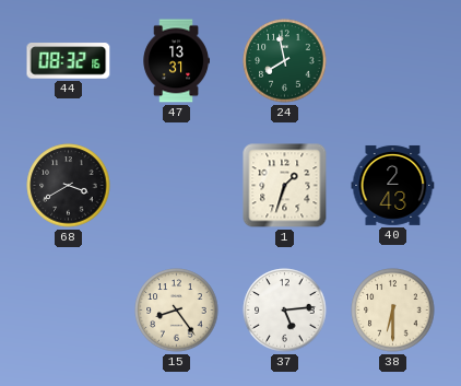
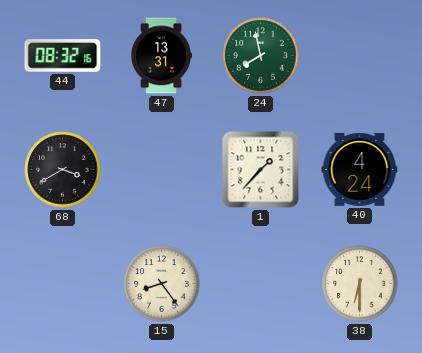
1: 1:33 -> 1:37
40: 2:43 -> 4:24
37: 5:14 -> none
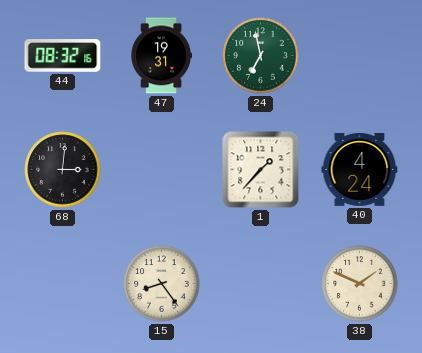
47: 13:31 -> 19:31
24: 7:58 -> 6:58
68: 3:40 -> 3:01
38: 6:30 -> 1:49
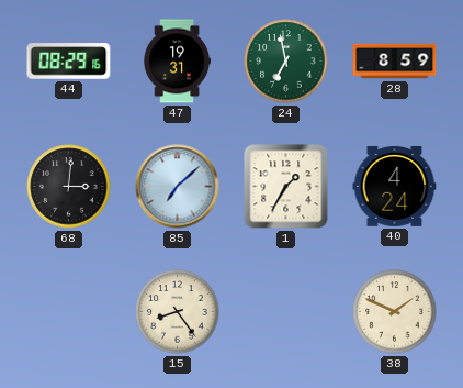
44: 08:32 -> 08:29
28: none -> 8:59
85: none -> 7:08
1: 1:37 -> 1:35
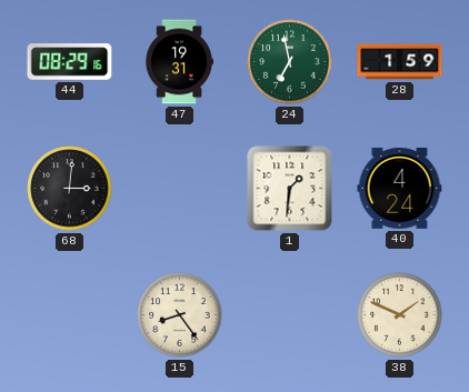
28: 8:59 -> 1:59
85: 7:08 -> none
1: 1:35 -> 1:31
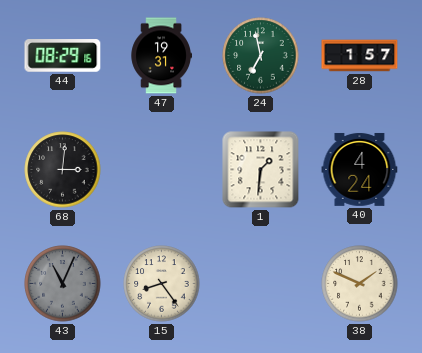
28: 1:59 -> 1:57
43: none -> 11:04
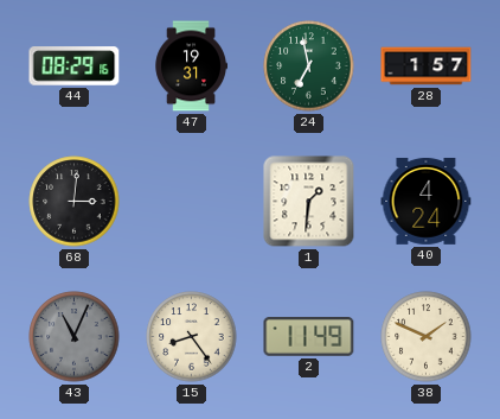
2: none -> 11:49
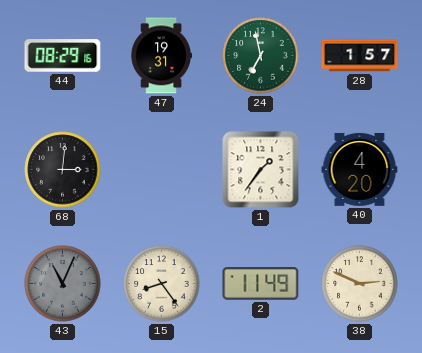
1: 1:31 -> 1:36
40: 4:24 -> 4:20
38: 1:49 -> 2:49
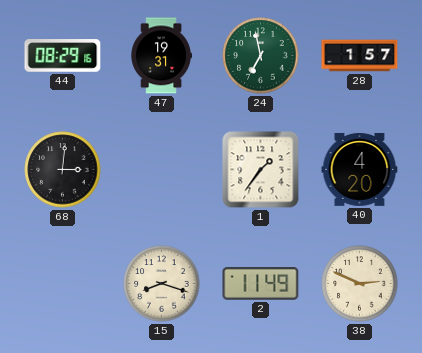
43: 11:04 -> none
15: 8:24 -> 8:18
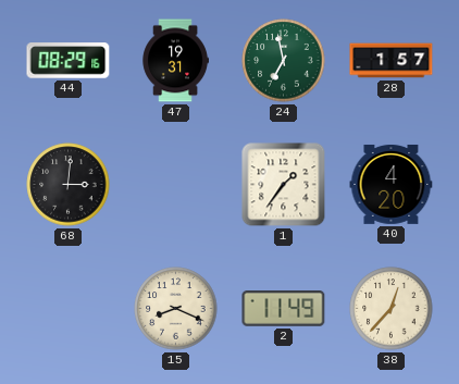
15: 8:18 -> 8:19
38: 2:49 -> 12:37
